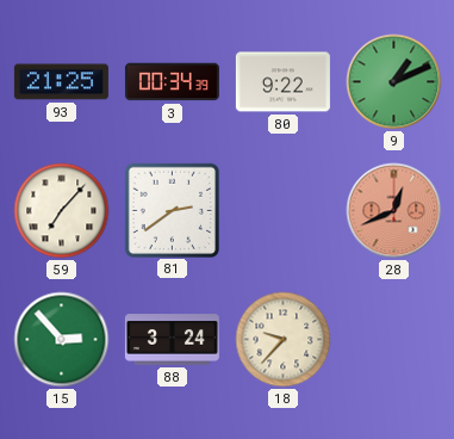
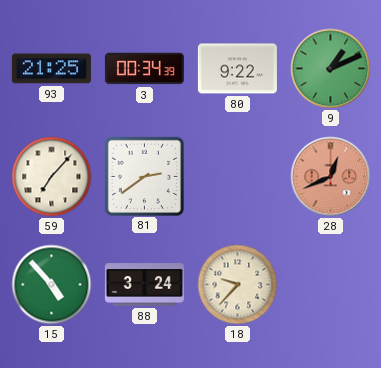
15: 2:53 -> 4:53
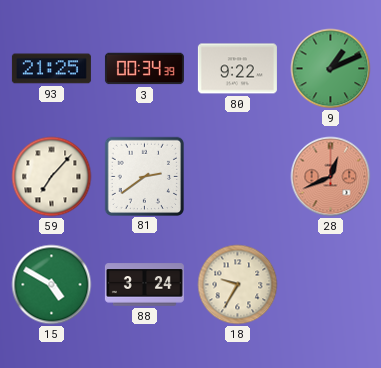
15: 4:53 -> 4:50
18: 9:37 -> 9:35
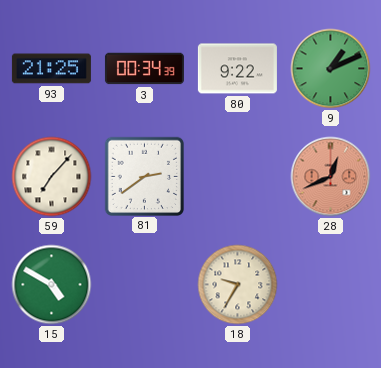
88: 3:24 -> none
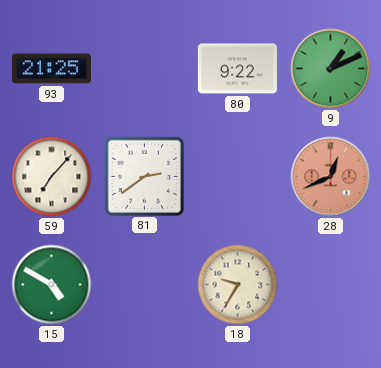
3: 00:34 -> none
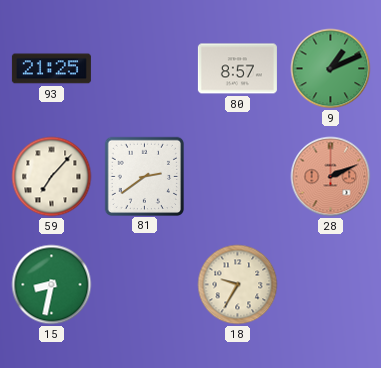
80: 9:22 -> 8:57
28: 12:41 -> 2:11
15: 4:50 -> 8:32
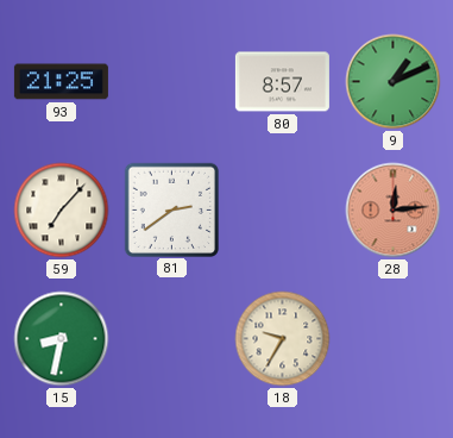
28: 2:11 -> 12:14
